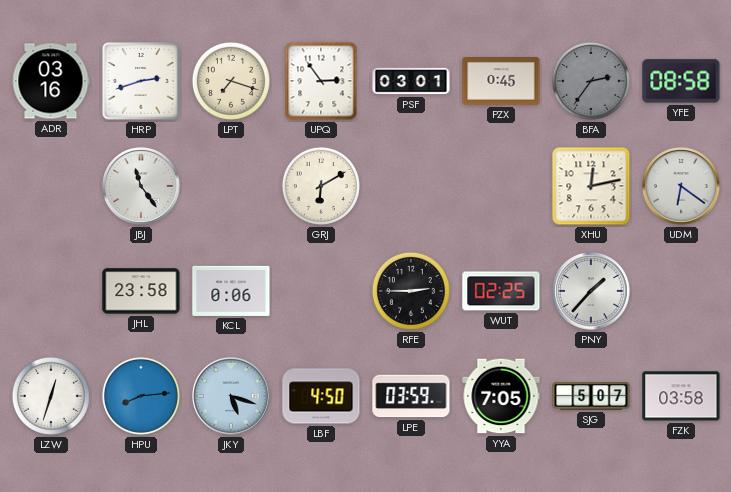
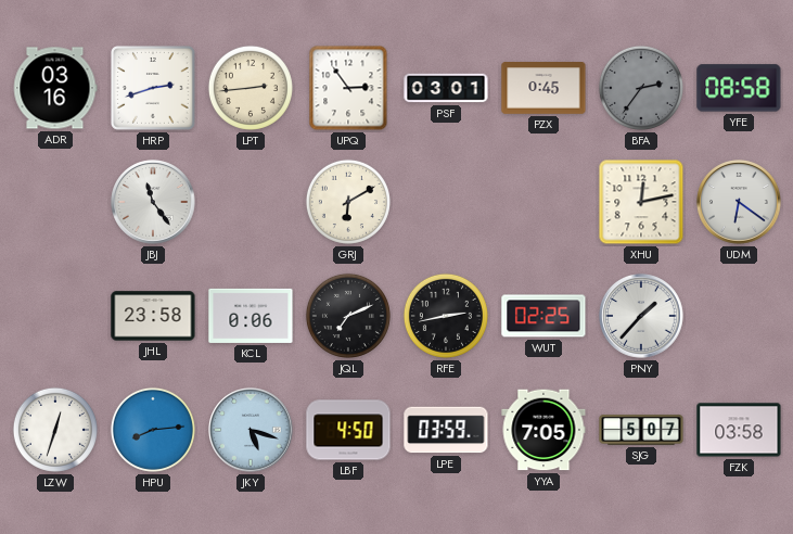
LPT: 7:18 -> 2:44
JQL: none -> 7:11
RFE: 2:45 -> 2:43
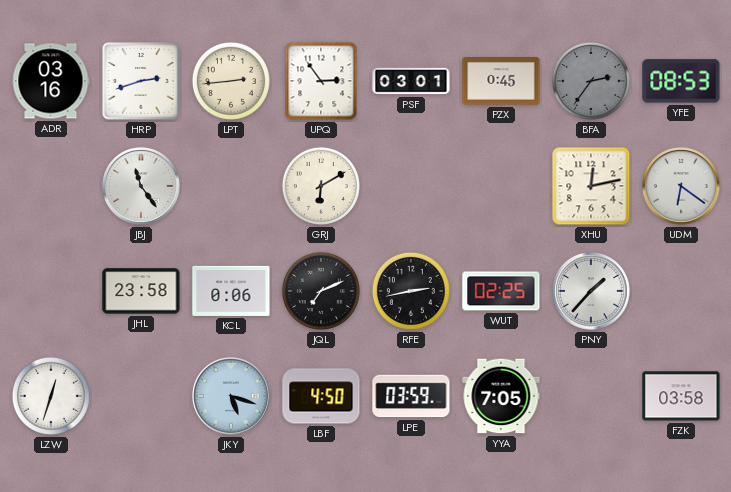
YFE: 08:58 -> 08:53
HPU: 8:14 -> none
SJG: 5:07 -> none
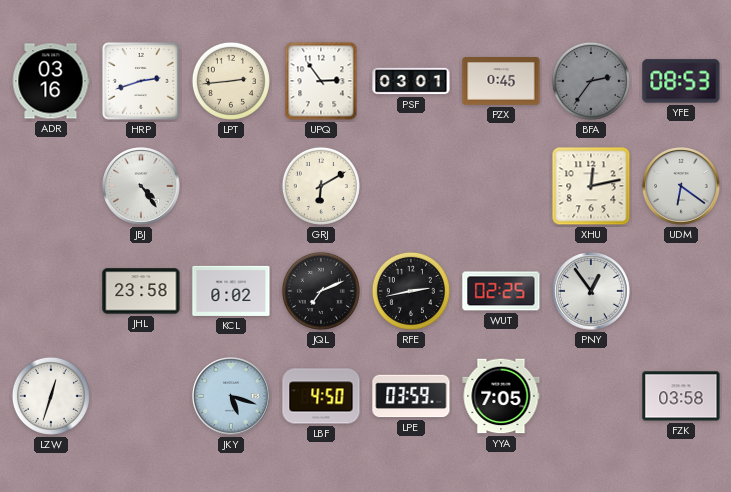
JBJ: 11:24 -> 4:24
KCL: 0:06 -> 0:02
PNY: 1:37 -> 12:54
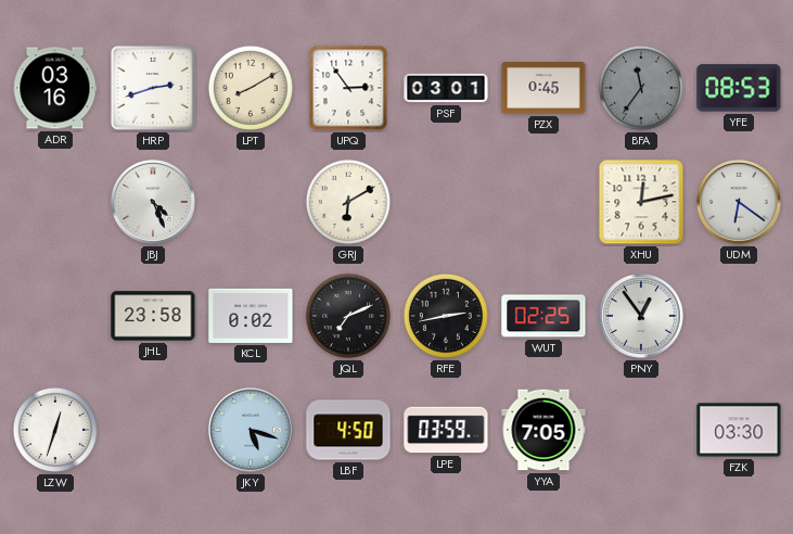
LPT: 2:44 -> 8:10
BFA: 2:36 -> 11:36
JBJ: 4:24 -> 4:26
FZK: 03:58 -> 03:30
